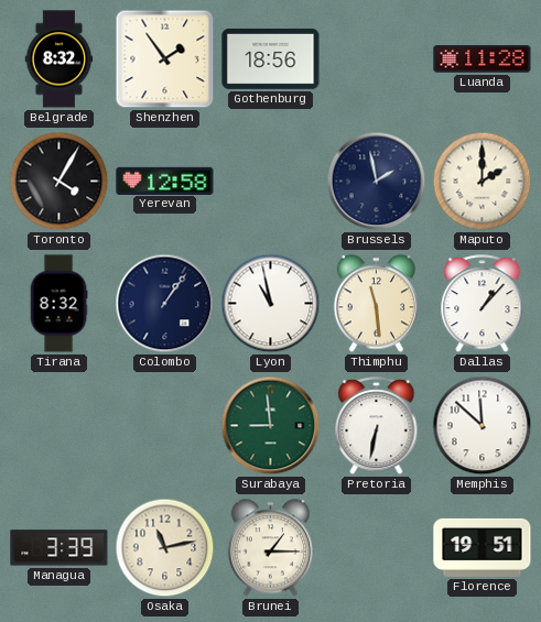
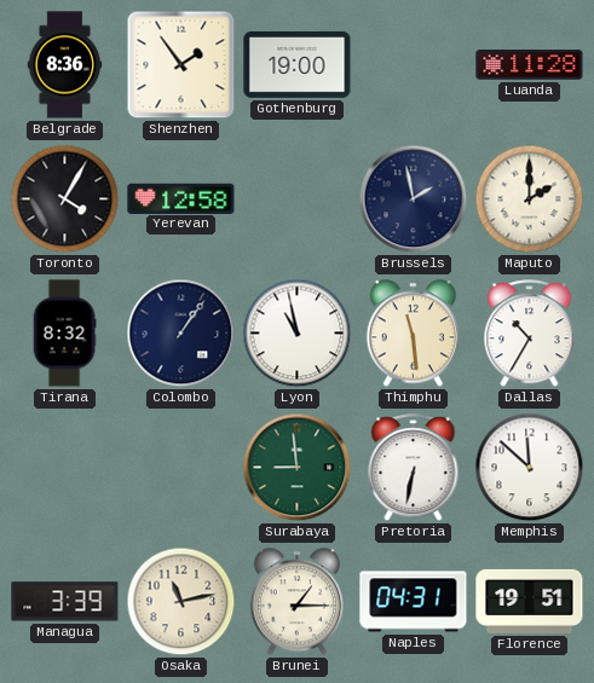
Belgrade: 8:32 -> 8:36
Gothenburg: 18:56 -> 19:00
Dallas: 1:07 -> 10:35
Naples: none -> 04:31
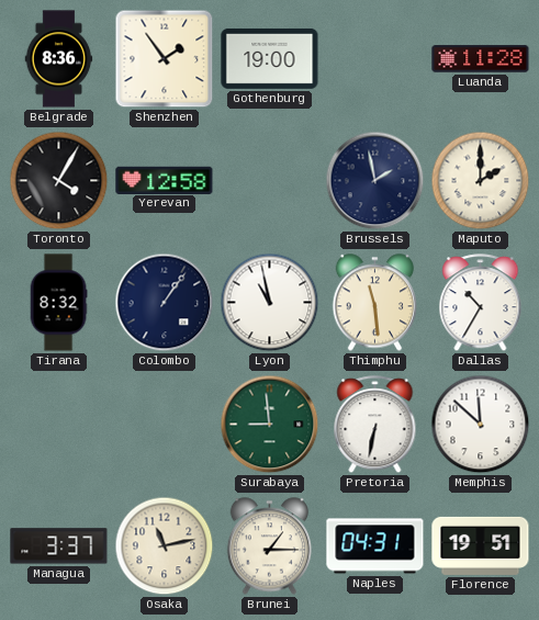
Managua: 3:39 -> 3:37
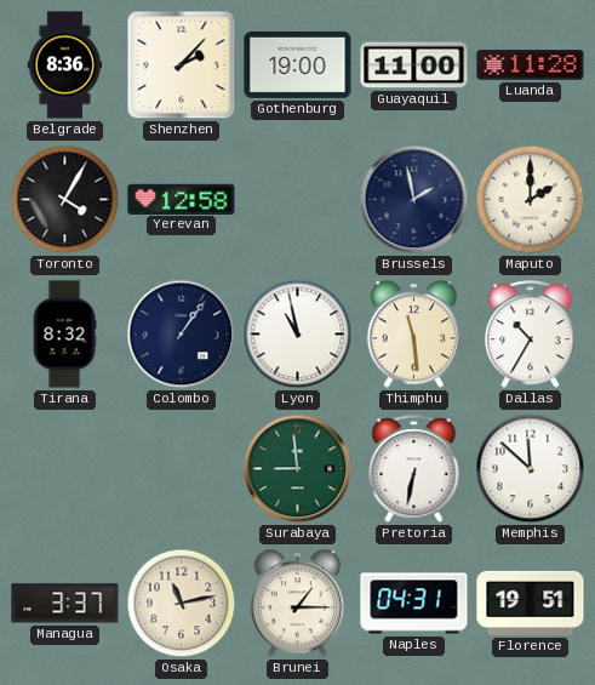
Shenzhen: 1:54 -> 2:07
Guayaquil: none -> 11:00
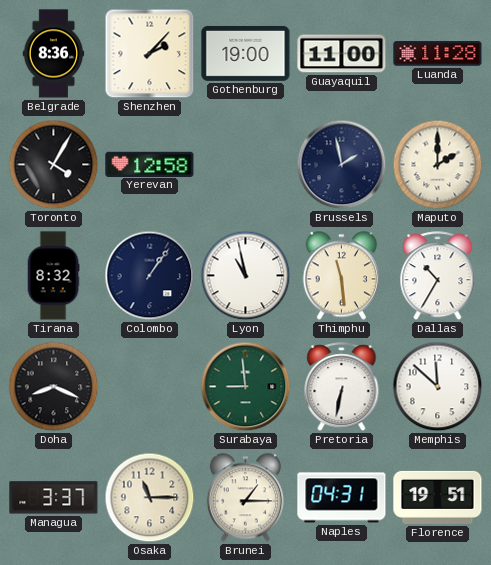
Doha: none -> 8:19
Osaka: 11:13 -> 11:15
